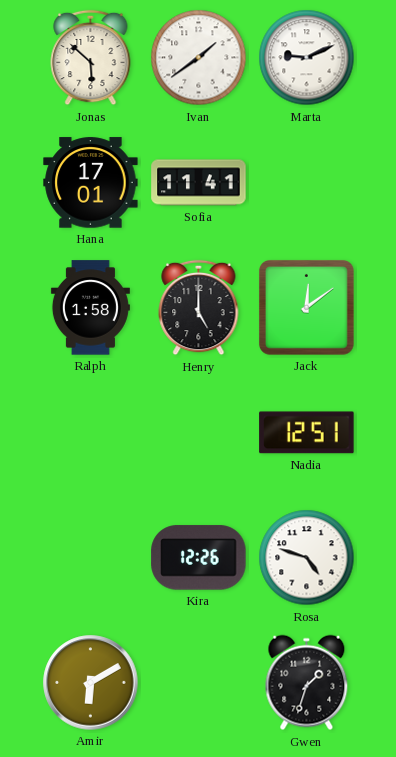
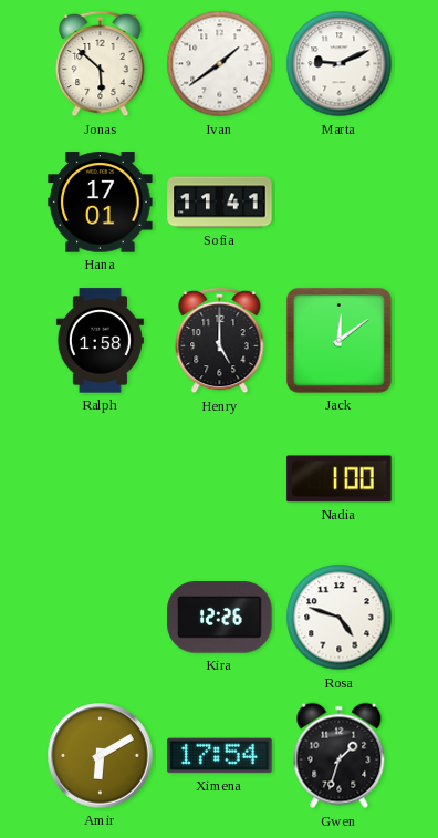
Nadia: 12:51 -> 1:00
Ximena: none -> 17:54
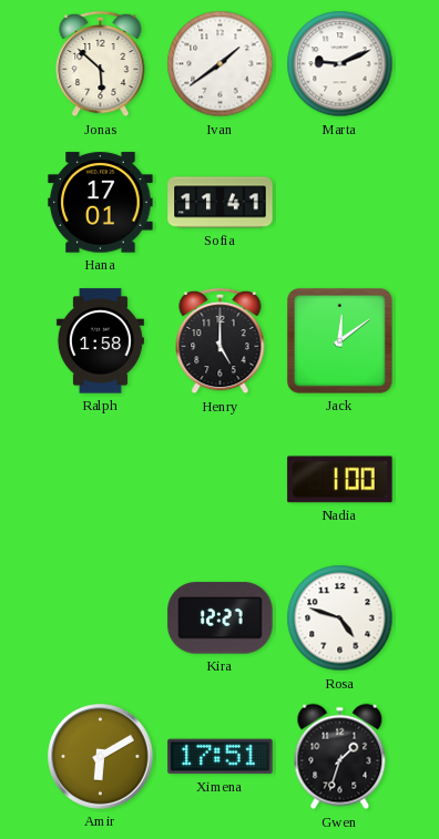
Kira: 12:26 -> 12:27
Ximena: 17:54 -> 17:51
